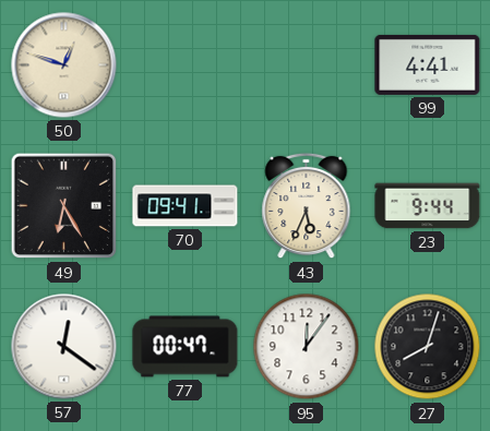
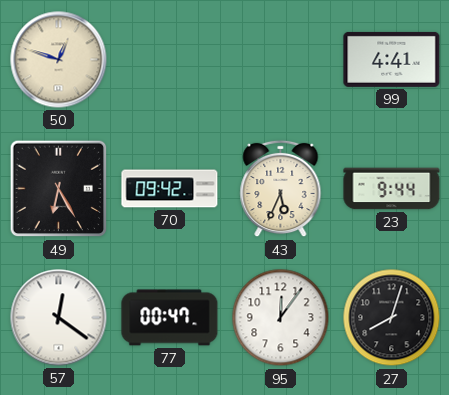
70: 09:41 -> 09:42
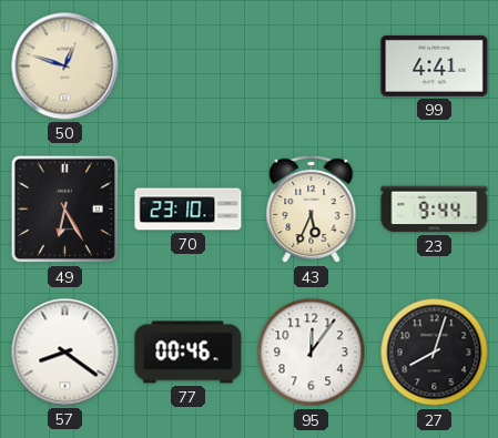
70: 09:42 -> 23:10
57: 12:21 -> 8:21
77: 00:47 -> 00:46
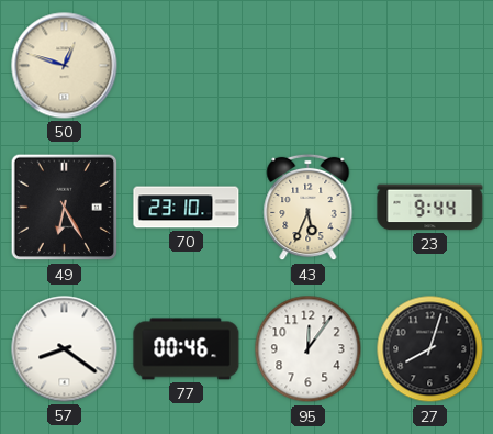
99: 4:41 -> none
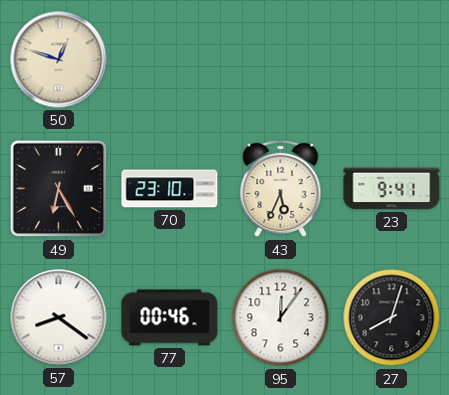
23: 9:44 -> 9:41
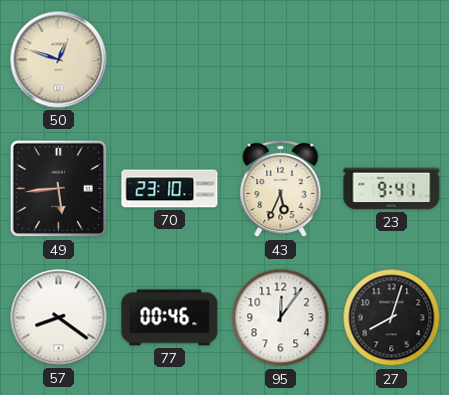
49: 6:25 -> 5:44
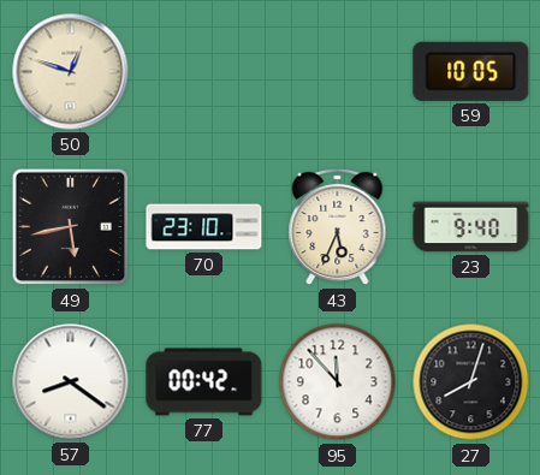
59: none -> 10:05
49: 5:44 -> 5:43
23: 9:41 -> 9:40
77: 00:46 -> 00:42
95: 12:06 -> 11:53
